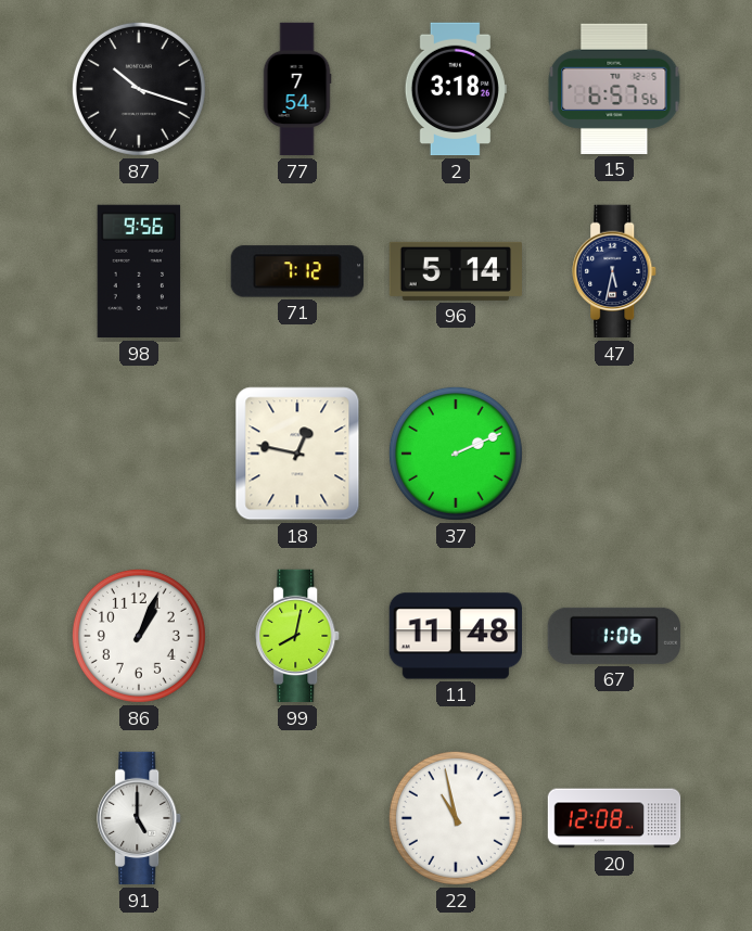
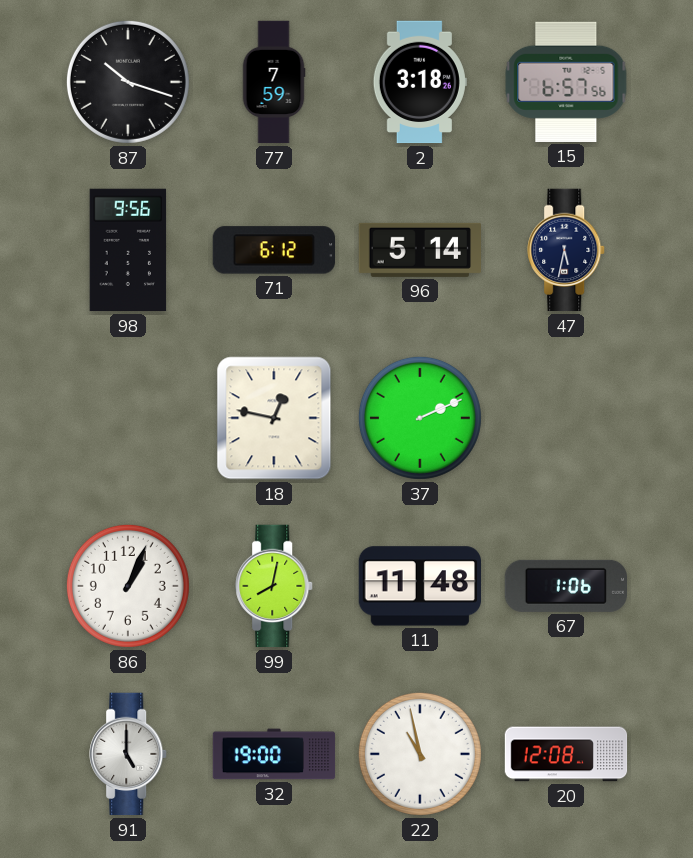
77: 7:54 -> 7:59
71: 7:12 -> 6:12
32: none -> 19:00
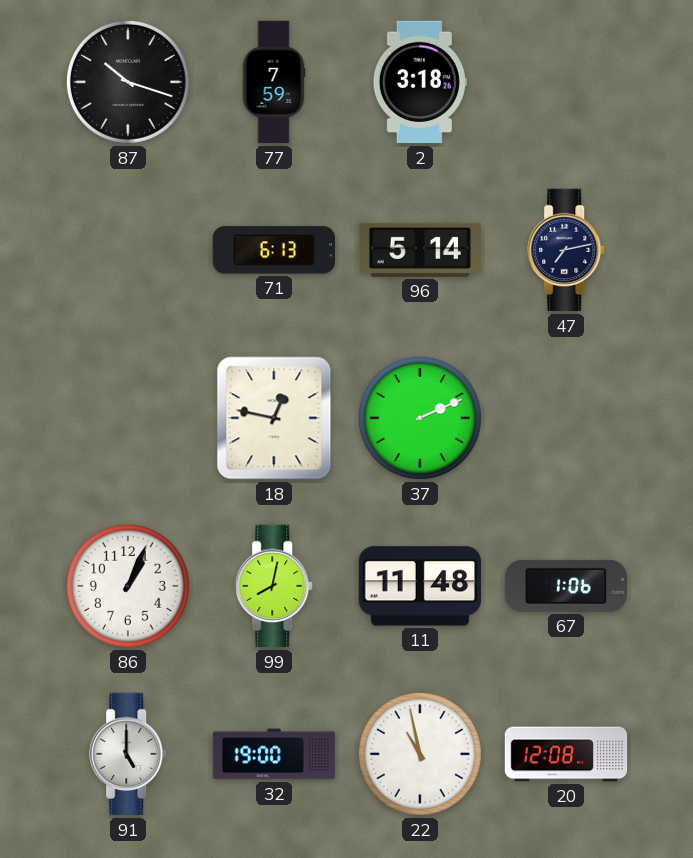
15: 6:57 -> none
98: 9:56 -> none
71: 6:12 -> 6:13
47: 5:32 -> 7:13
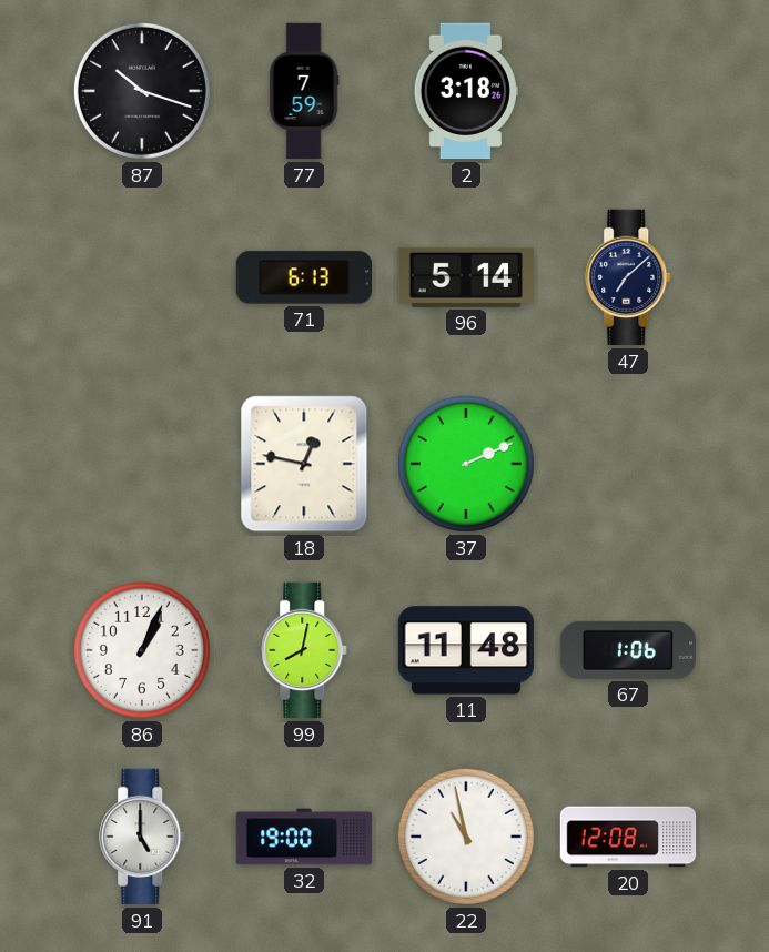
47: 7:13 -> 7:08
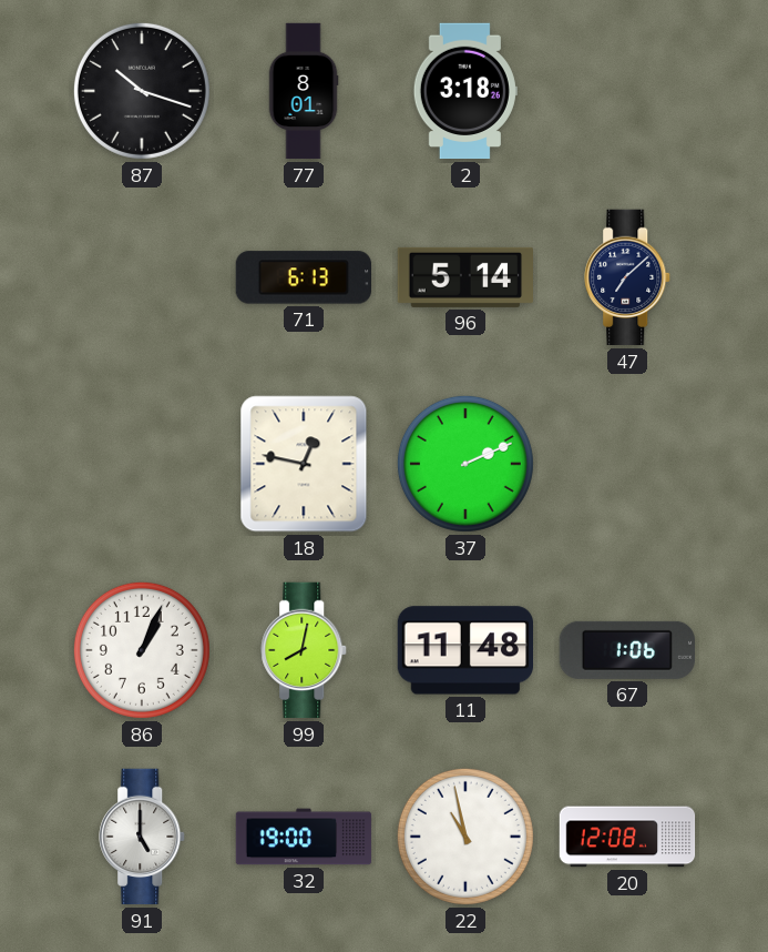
77: 7:59 -> 8:01
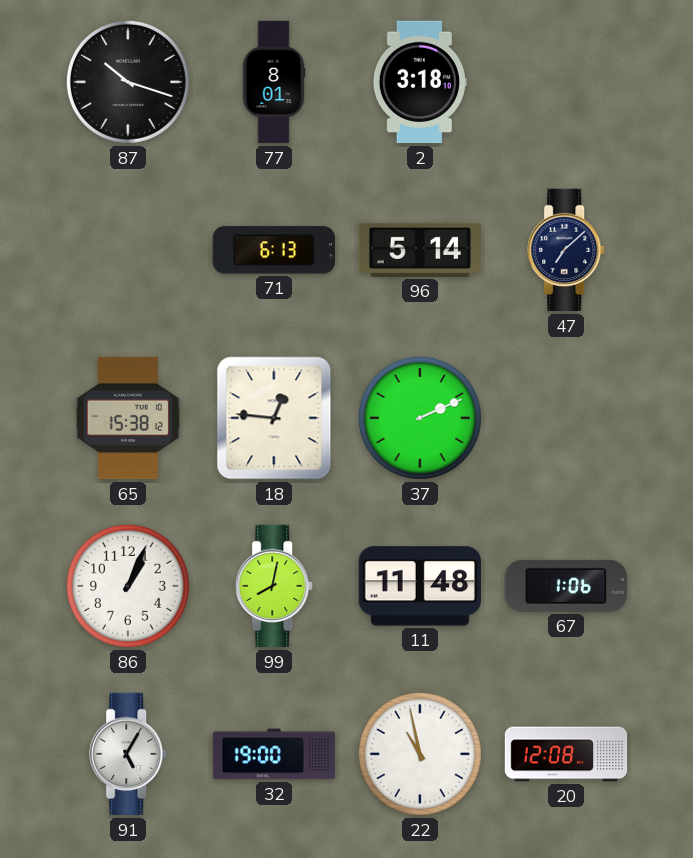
2: 3:18:26 -> 3:18:10
65: none -> 15:38
18: 12:47 -> 12:46
91: 5:00 -> 5:05
